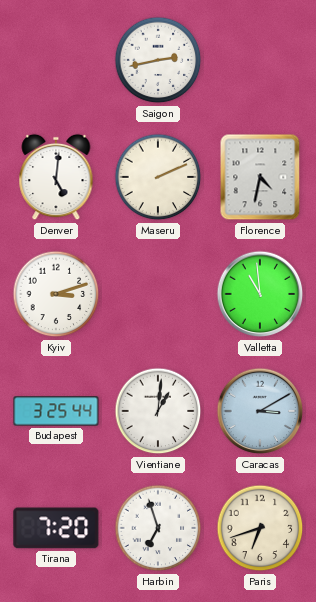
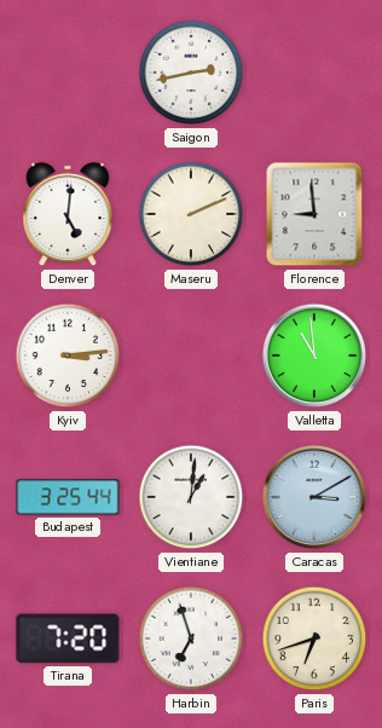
Florence: 4:32 -> 8:59
Kyiv: 3:12 -> 3:14
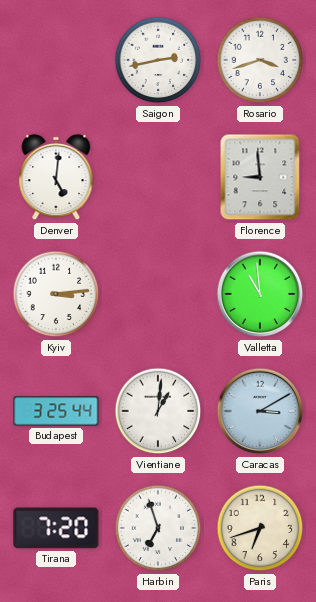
Rosario: none -> 3:42
Maseru: 2:11 -> none
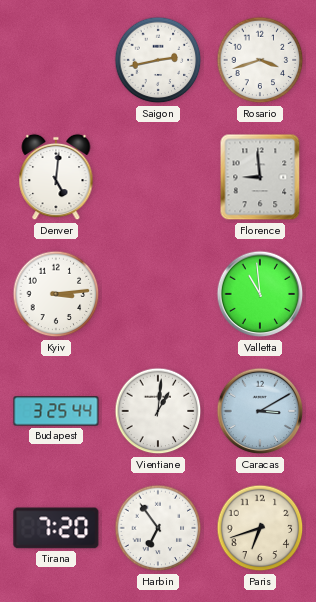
Harbin: 6:57 -> 6:54
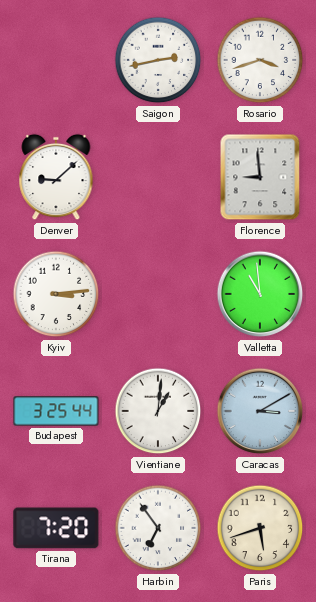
Denver: 5:01 -> 9:08
Paris: 6:42 -> 5:42
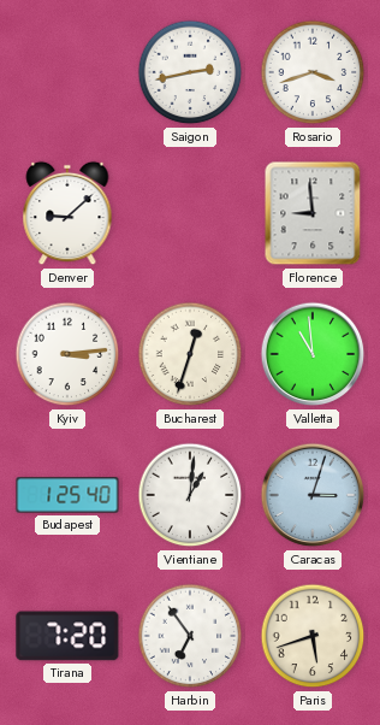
Bucharest: none -> 12:33
Budapest: 3:25 -> 1:25
Caracas: 3:10 -> 3:03
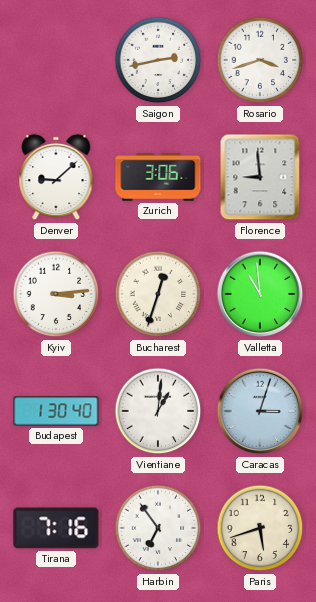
Zurich: none -> 3:06
Budapest: 1:25 -> 1:30
Tirana: 7:20 -> 7:16
